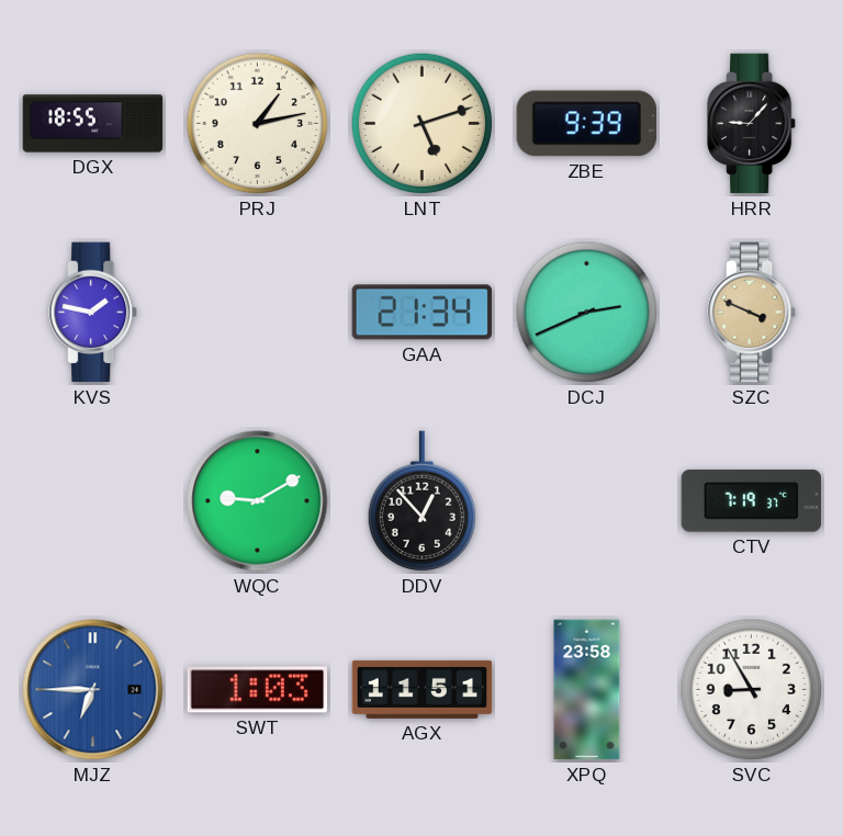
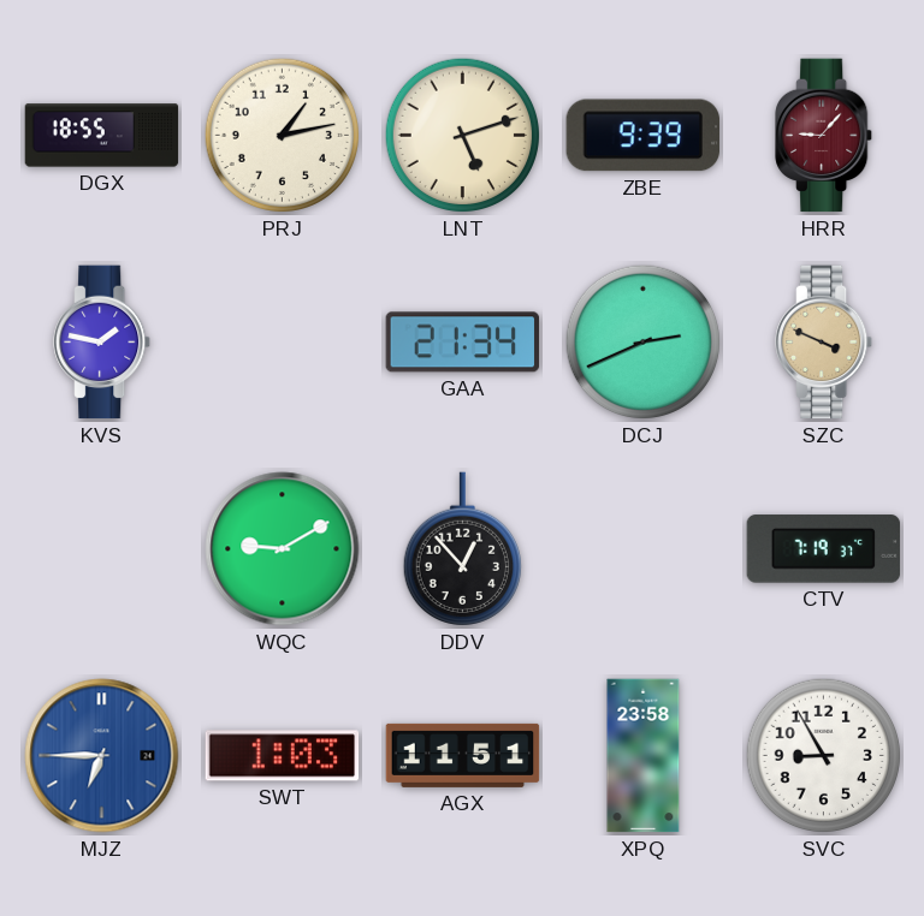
HRR dial: black -> burgundy
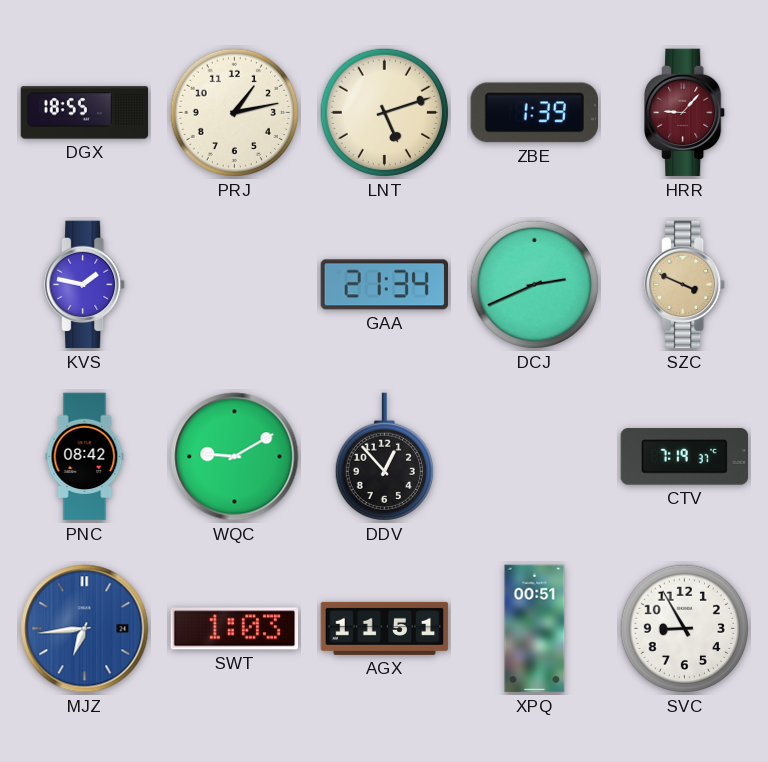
ZBE: 9:39 -> 1:39
PNC: none -> 08:42
MJZ: 6:45 -> 6:44
XPQ: 23:58 -> 00:51
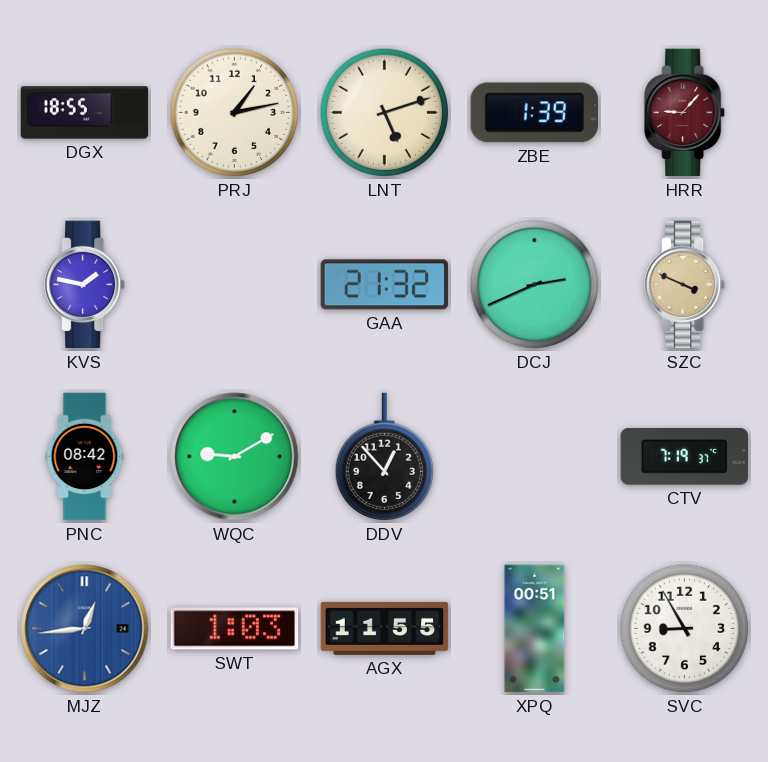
GAA: 21:34 -> 21:32
MJZ: 6:44 -> 12:44
AGX: 11:51 -> 11:55
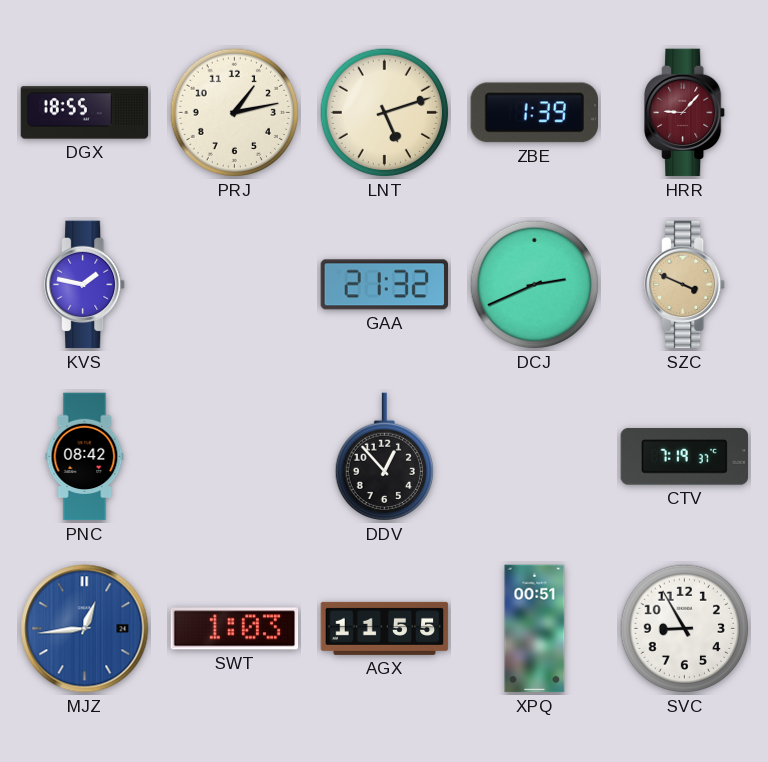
WQC: 9:10 -> none
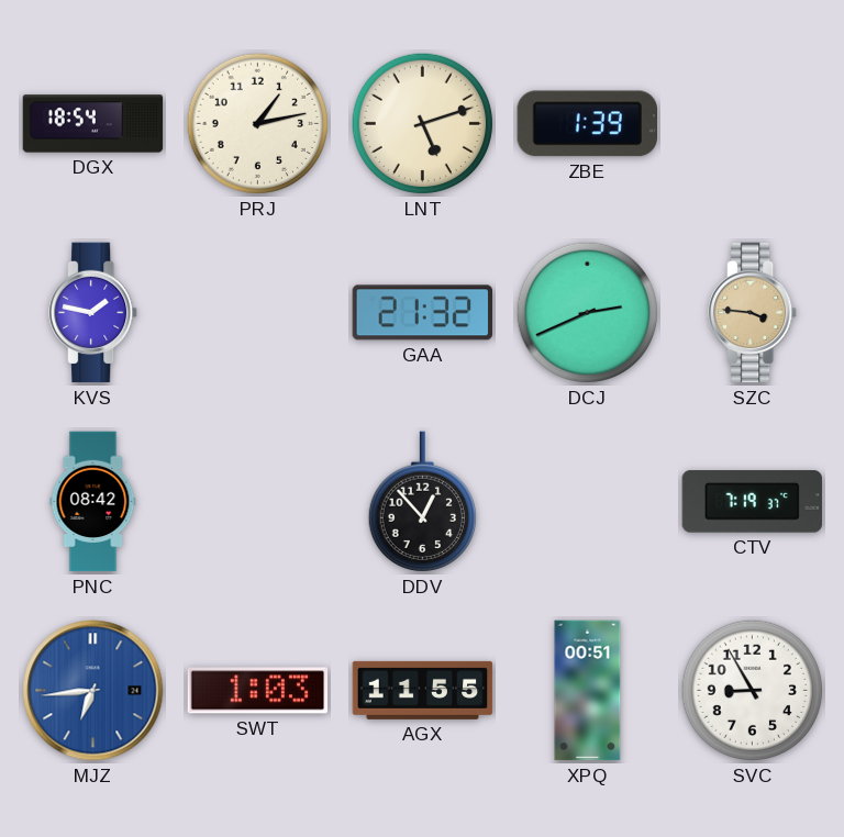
DGX: 18:55 -> 18:54
HRR: 9:07 -> none
SZC: 3:49 -> 3:46
MJZ: 12:44 -> 6:44
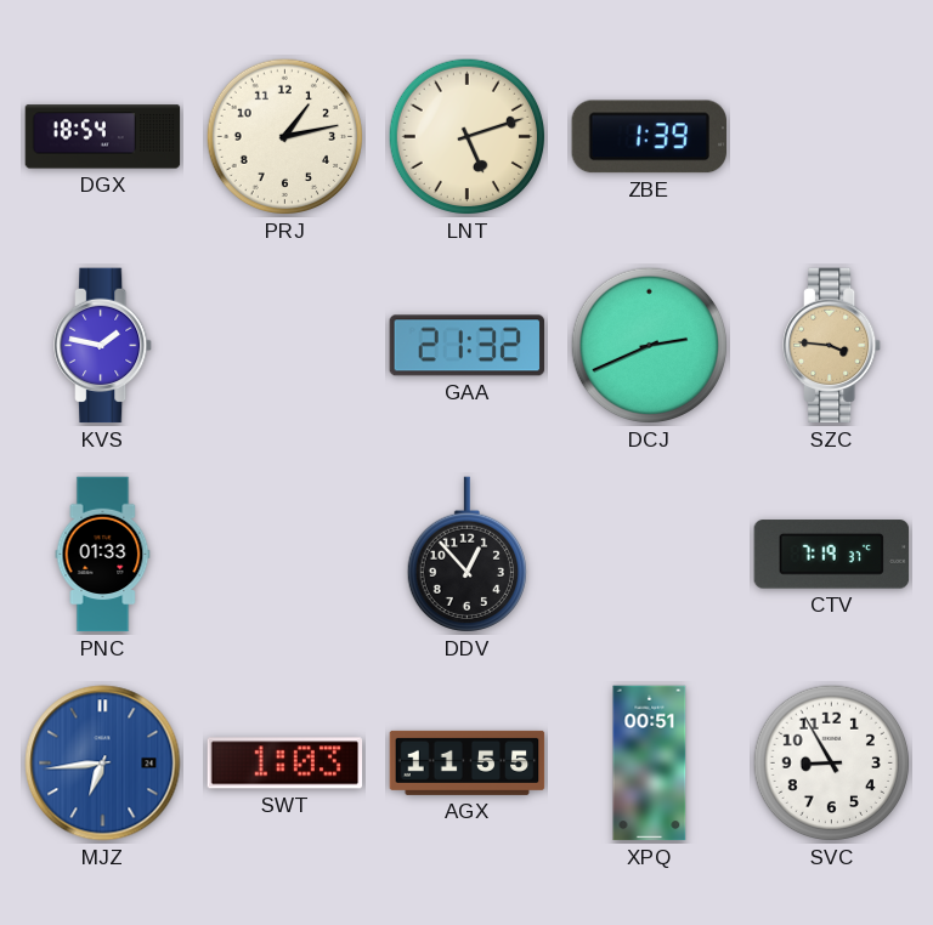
PNC: 08:42 -> 01:33
